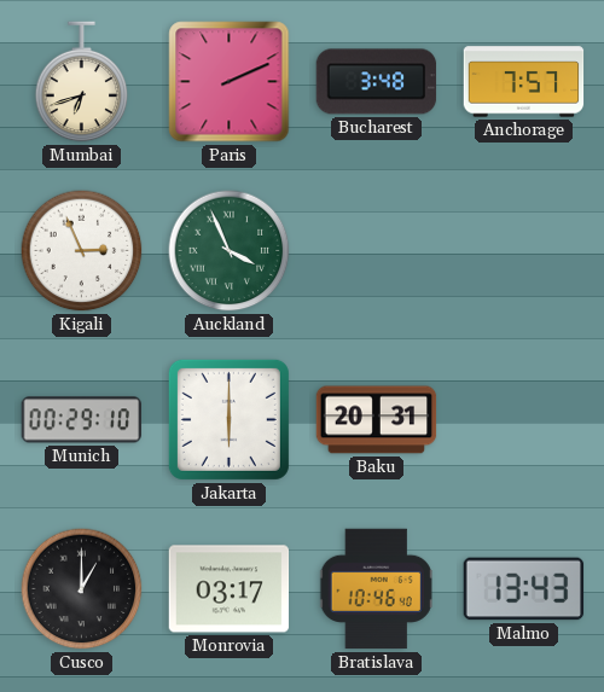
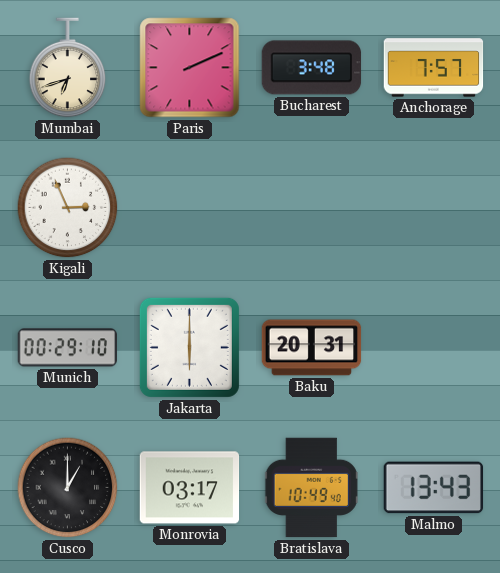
Auckland: 3:56 -> none
Bratislava: 10:46 -> 10:49
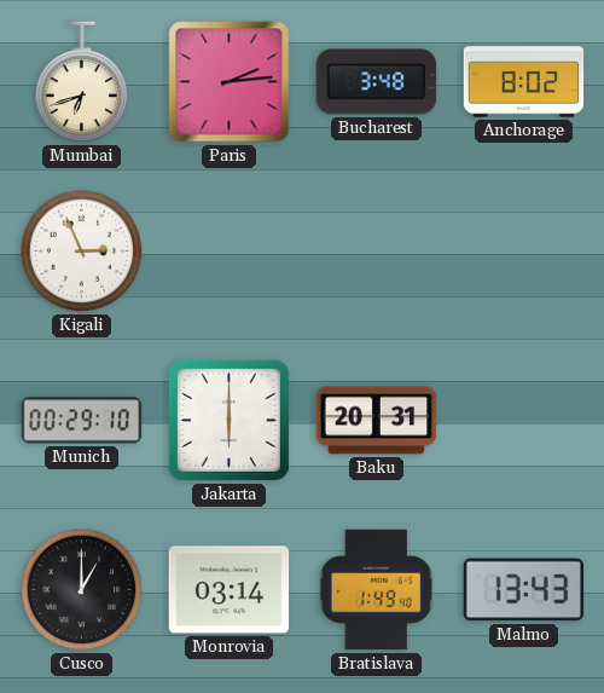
Paris: 2:11 -> 2:14
Anchorage: 7:57 -> 8:02
Monrovia: 03:17 -> 03:14
Bratislava: 10:49 -> 1:49
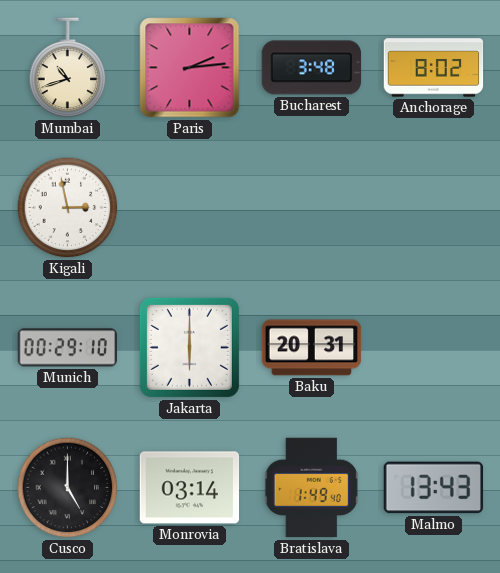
Mumbai: 6:42 -> 10:42
Kigali: 2:56 -> 2:58
Cusco: 1:00 -> 5:00
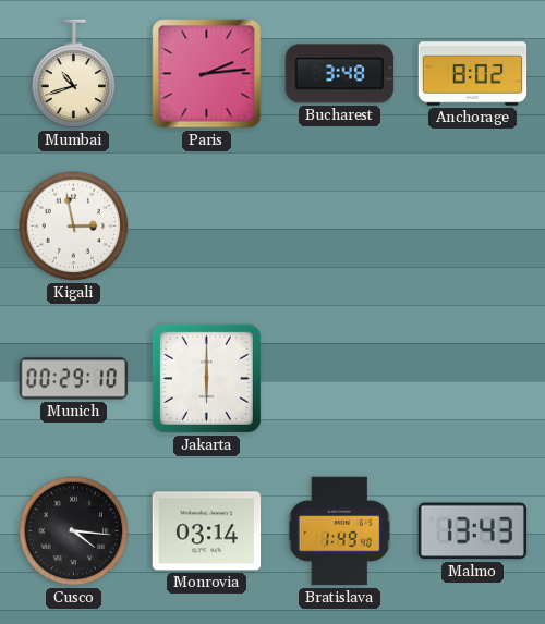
Baku: 20:31 -> none
Cusco: 5:00 -> 4:16
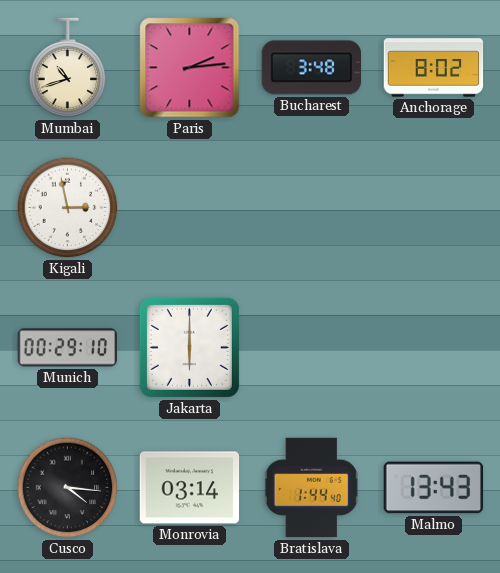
Bratislava: 1:49 -> 1:44
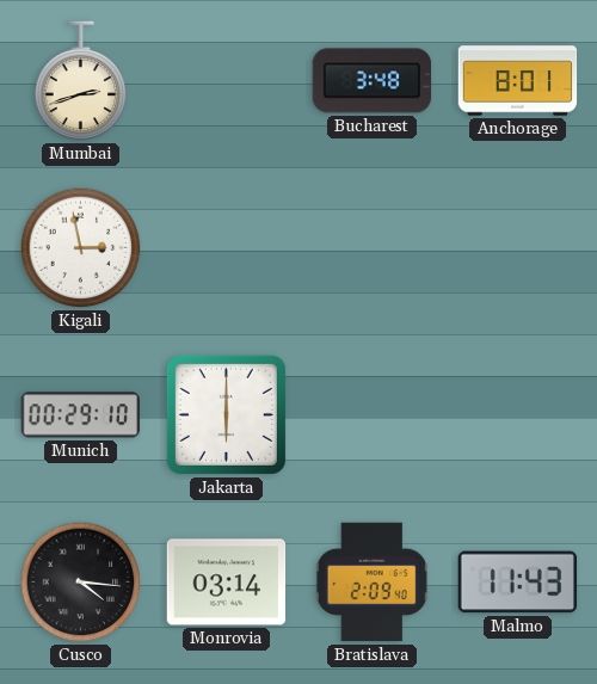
Mumbai: 10:42 -> 2:42
Paris: 2:14 -> none
Anchorage: 8:02 -> 8:01
Bratislava: 1:44 -> 2:09
Malmo: 13:43 -> 11:43
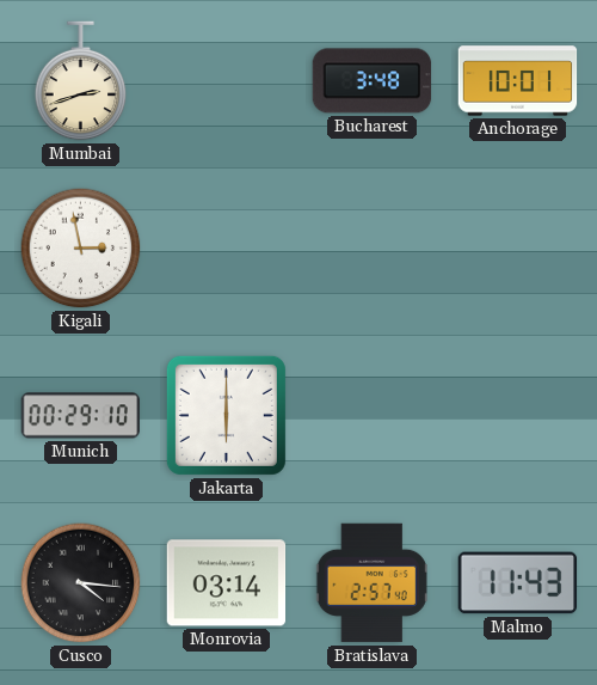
Anchorage: 8:01 -> 10:01
Bratislava: 2:09 -> 2:57
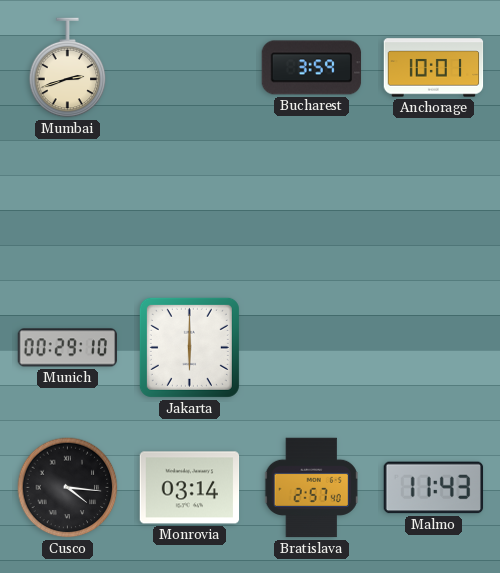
Bucharest: 3:48 -> 3:59
Kigali: 2:58 -> none
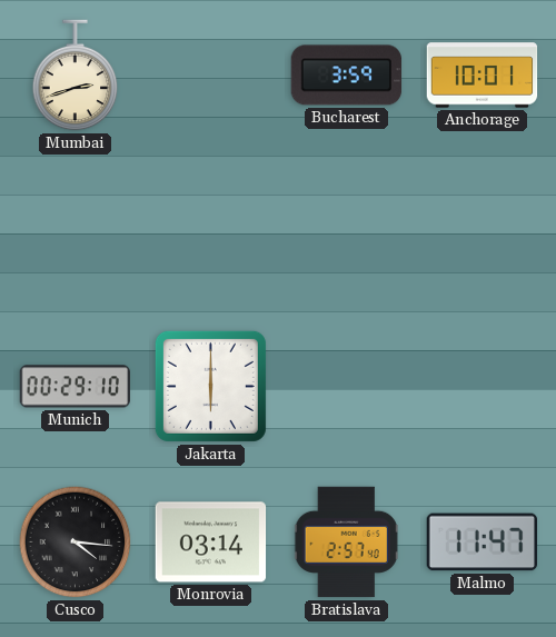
Malmo: 11:43 -> 11:47
